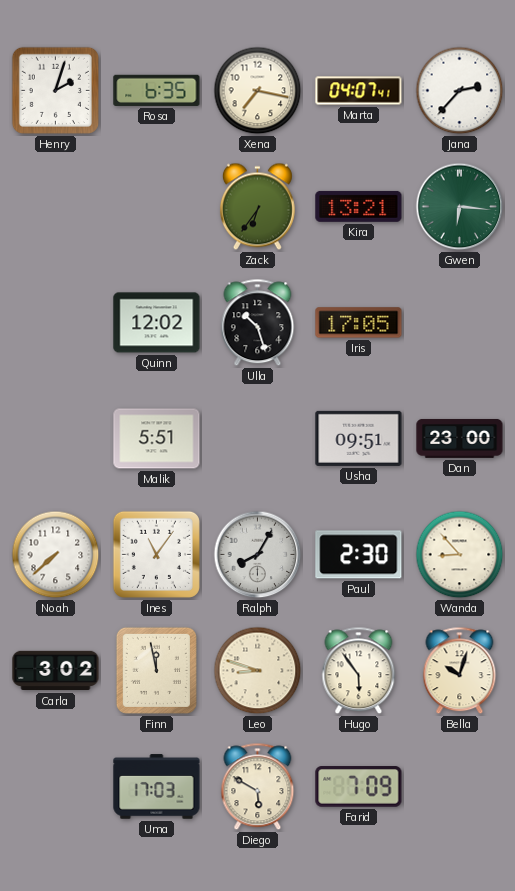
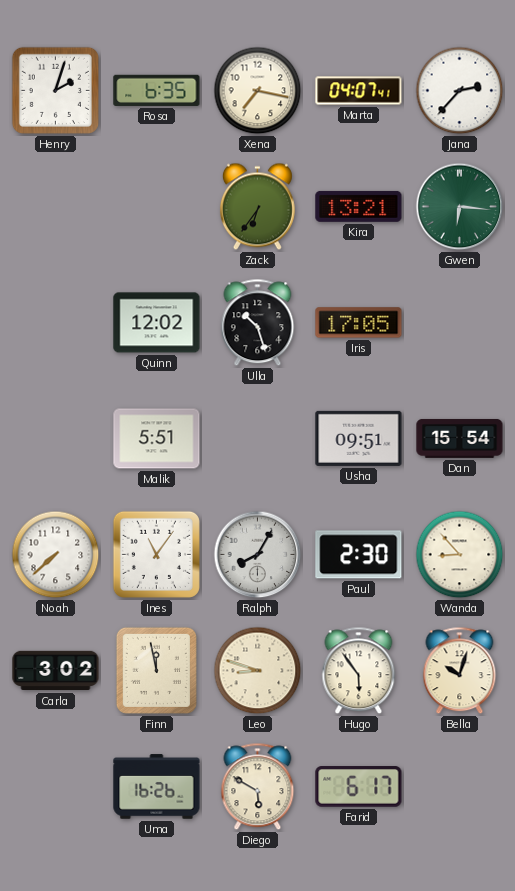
Dan: 23:00 -> 15:54
Uma: 17:03 -> 16:26
Farid: 7:09 -> 6:17
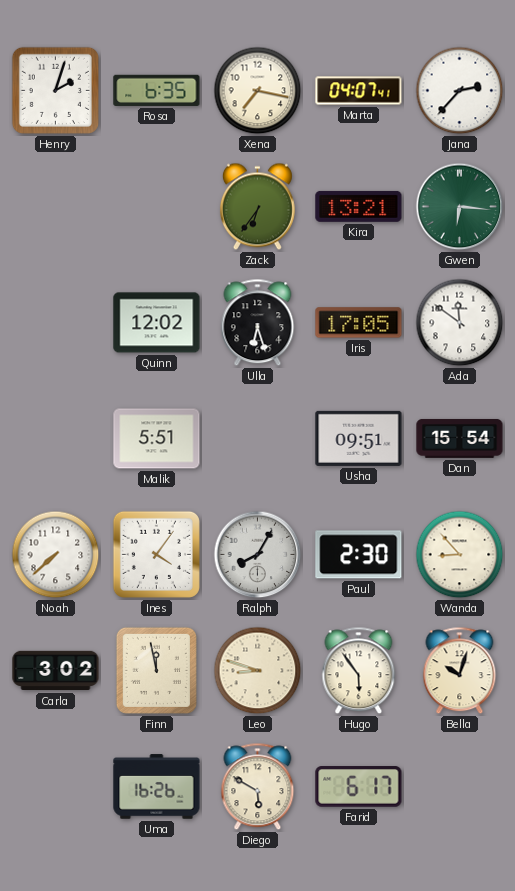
Ulla: 10:27 -> 6:27
Ada: none -> 11:51
Ines: 11:06 -> 4:06
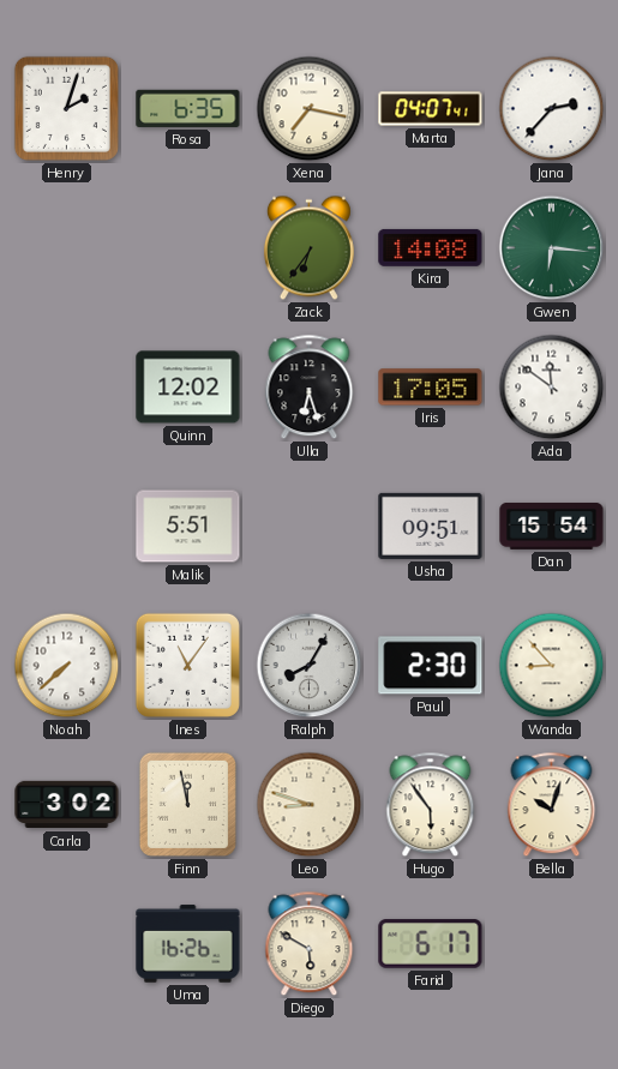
Kira: 13:21 -> 14:08
Ines: 4:06 -> 11:06
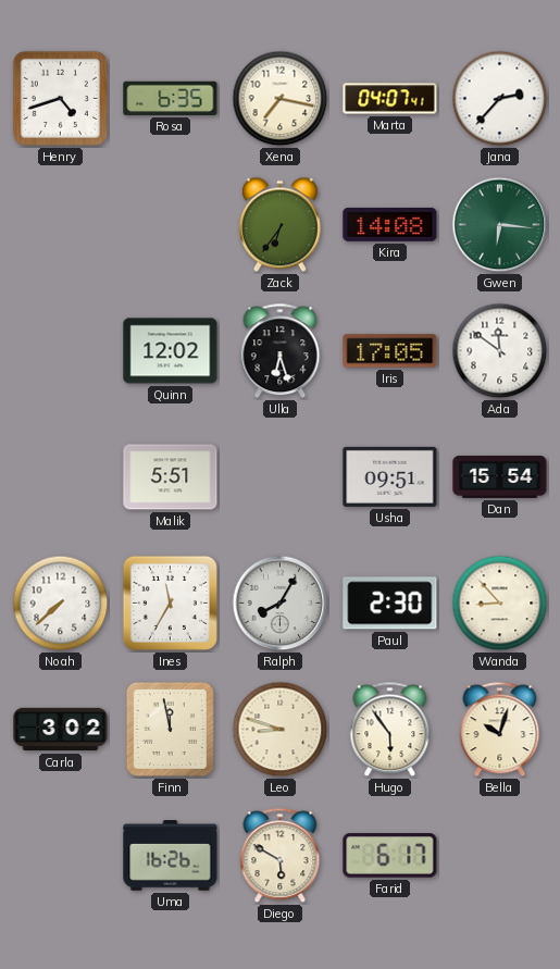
Henry: 2:03 -> 4:42
Ines: 11:06 -> 11:35
